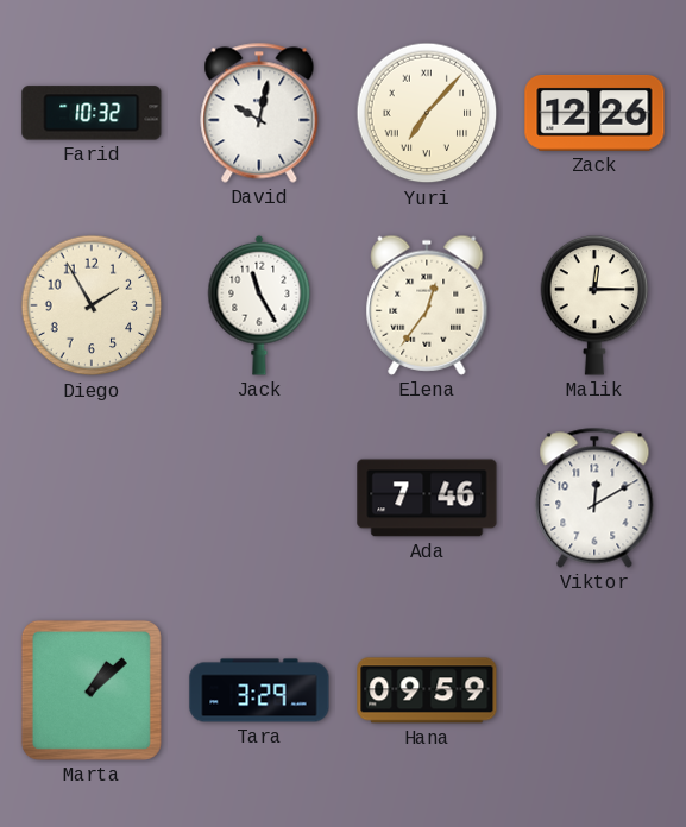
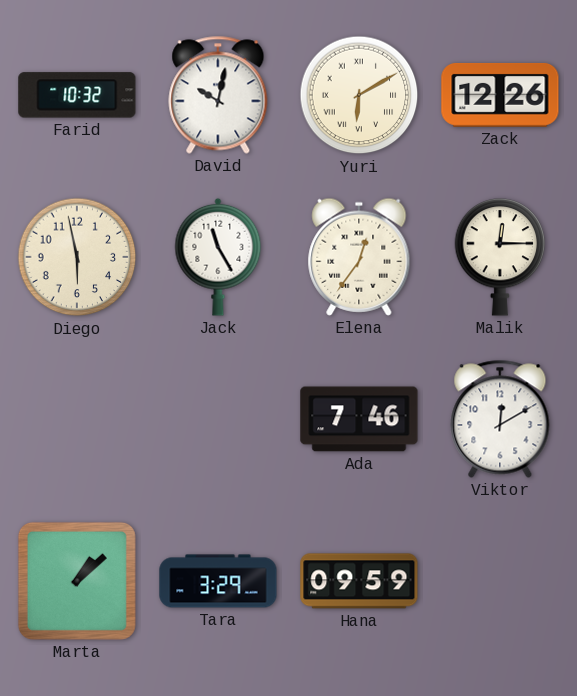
Yuri: 7:07 -> 6:10
Diego: 1:55 -> 5:58
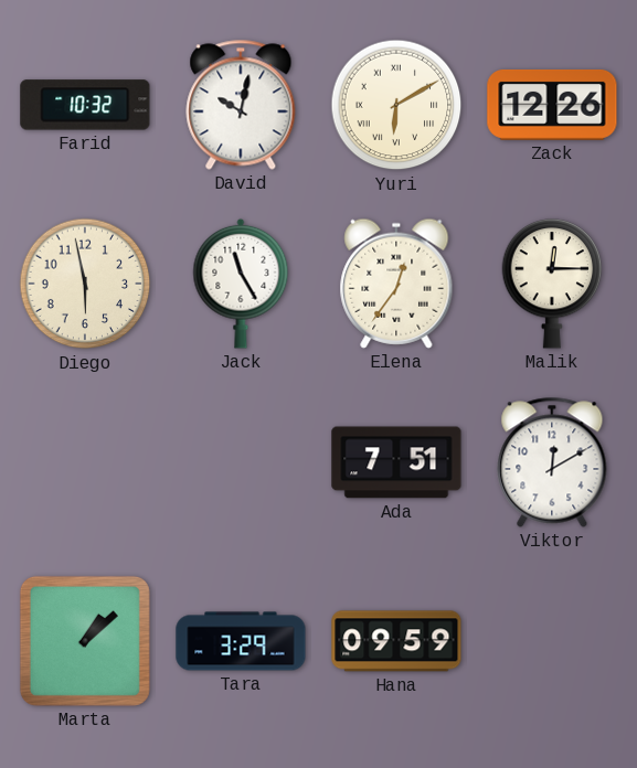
Ada: 7:46 -> 7:51
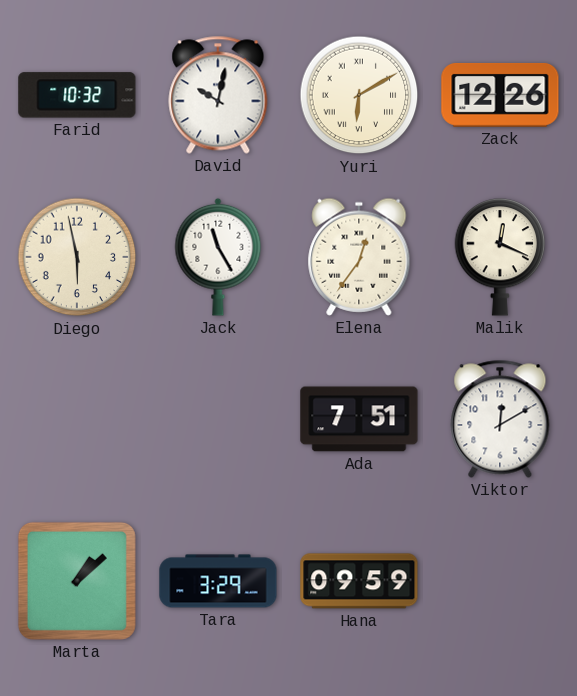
Malik: 12:15 -> 12:19
